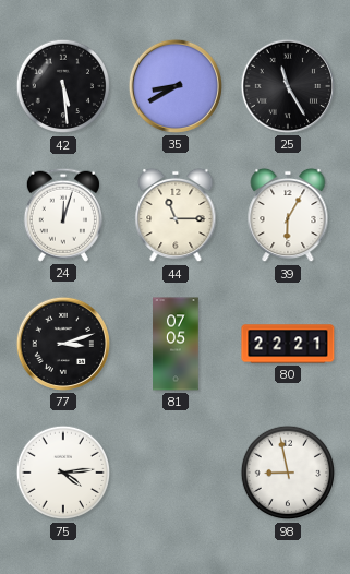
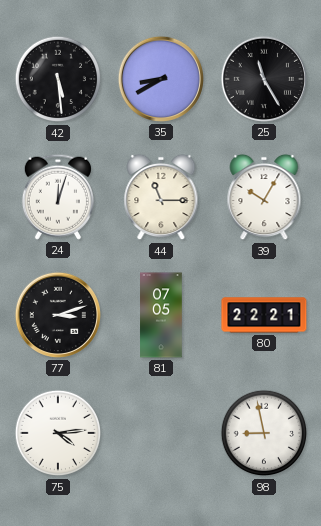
39: 6:05 -> 10:05
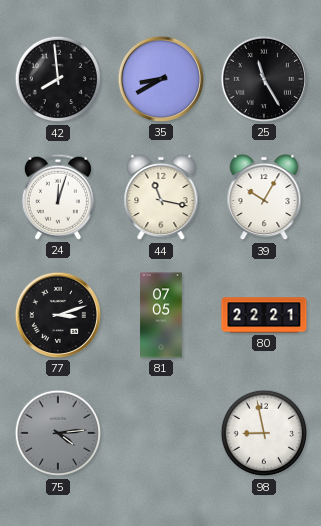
42: 5:29 -> 7:59
44: 11:15 -> 11:17
75 dial: white -> grey
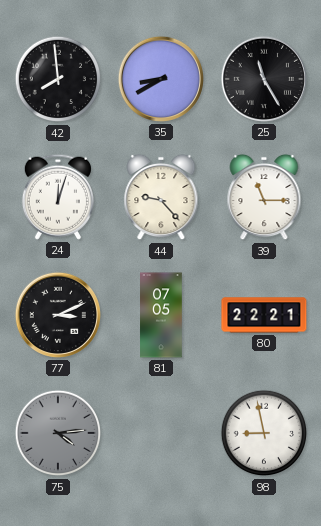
44: 11:17 -> 9:23
39: 10:05 -> 11:15
77: 3:12 -> 3:11
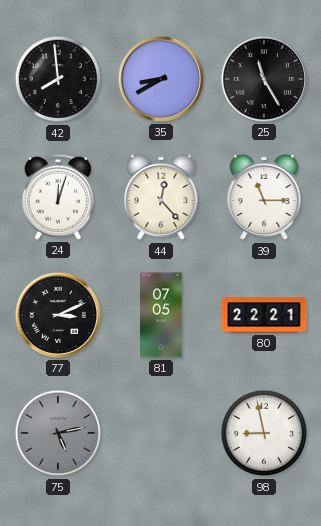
44: 9:23 -> 12:23
75: 4:14 -> 5:13
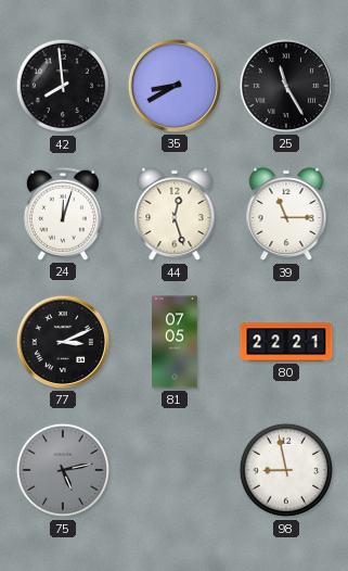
44: 12:23 -> 12:27
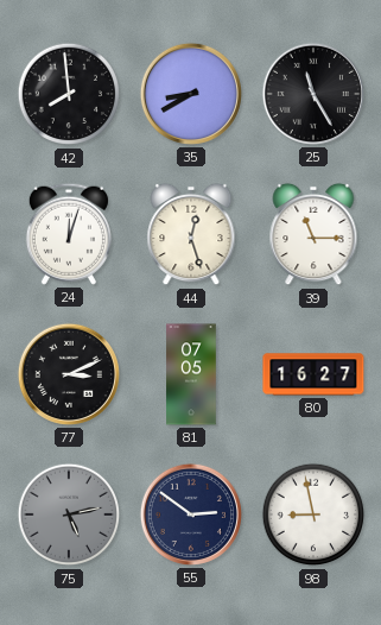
80: 22:21 -> 16:27
55: none -> 2:51
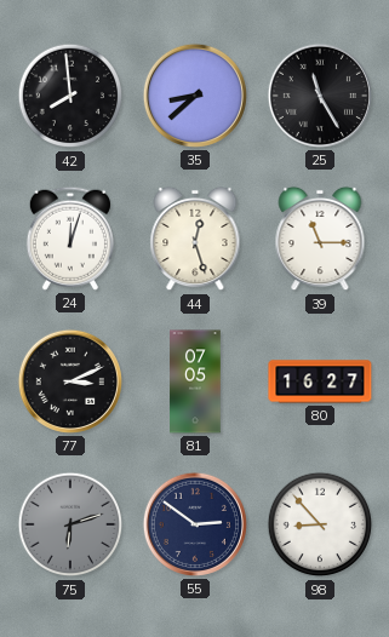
35: 8:40 -> 8:38
75: 5:13 -> 6:12
98: 8:58 -> 8:53
